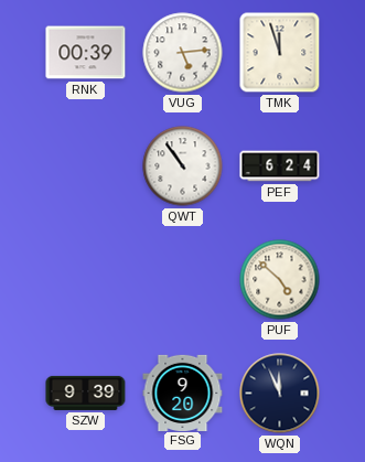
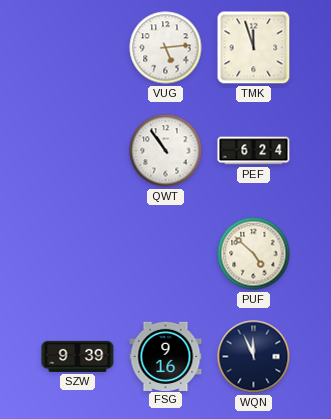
RNK: 00:39 -> none
FSG: 9:20 -> 9:16
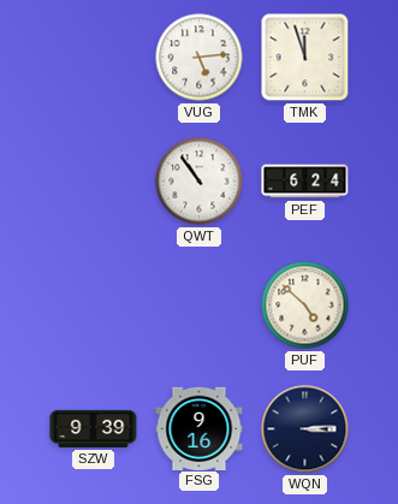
WQN: 11:56 -> 3:14
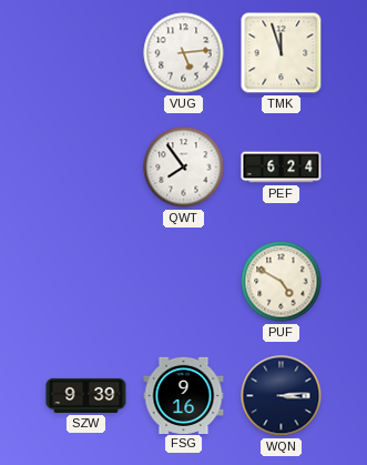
QWT: 10:54 -> 7:54
PUF: 4:52 -> 4:50
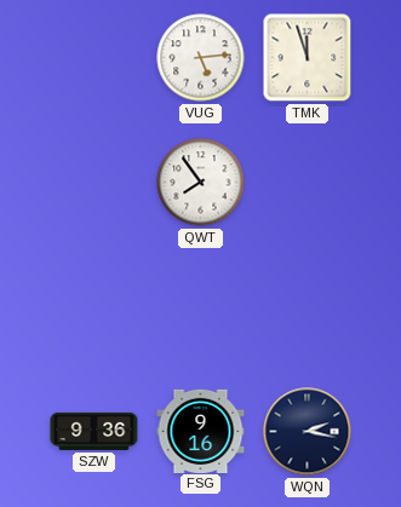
PEF: 6:24 -> none
PUF: 4:50 -> none
SZW: 9:39 -> 9:36
WQN: 3:14 -> 2:17
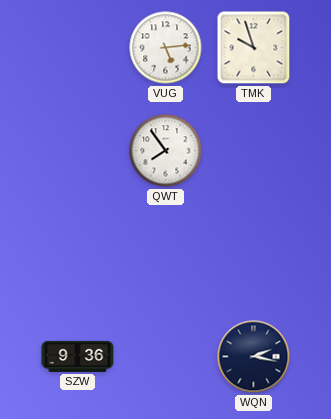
TMK: 11:57 -> 9:57
FSG: 9:16 -> none
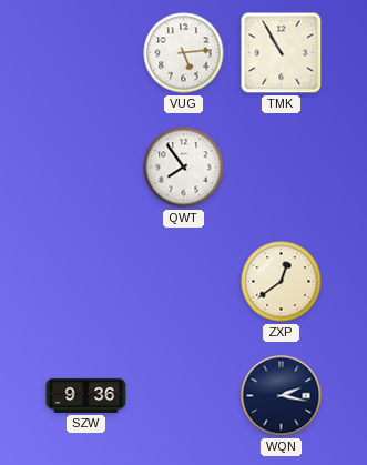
TMK: 9:57 -> 10:55
ZXP: none -> 12:39
